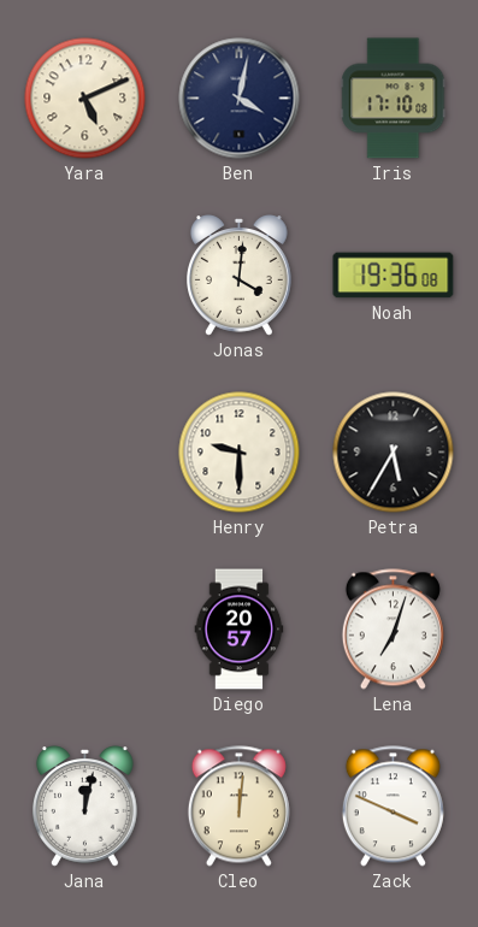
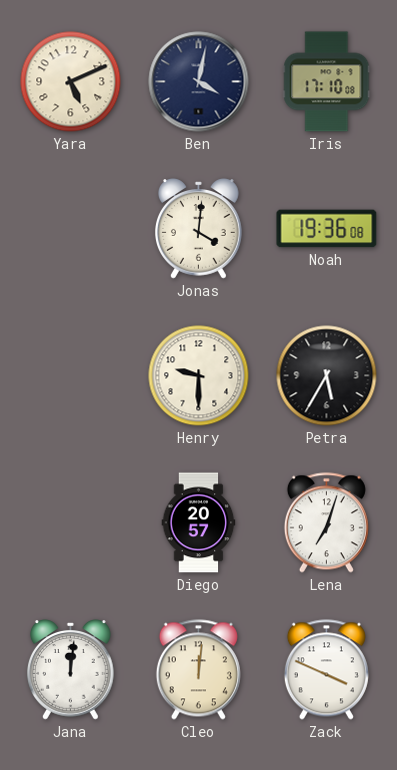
Jana: 12:02 -> 12:01
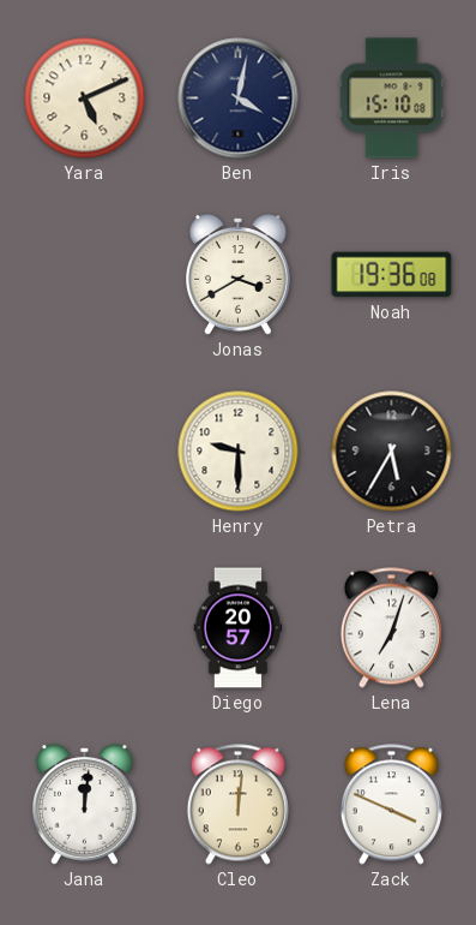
Iris: 17:10 -> 15:10
Jonas: 4:01 -> 3:40
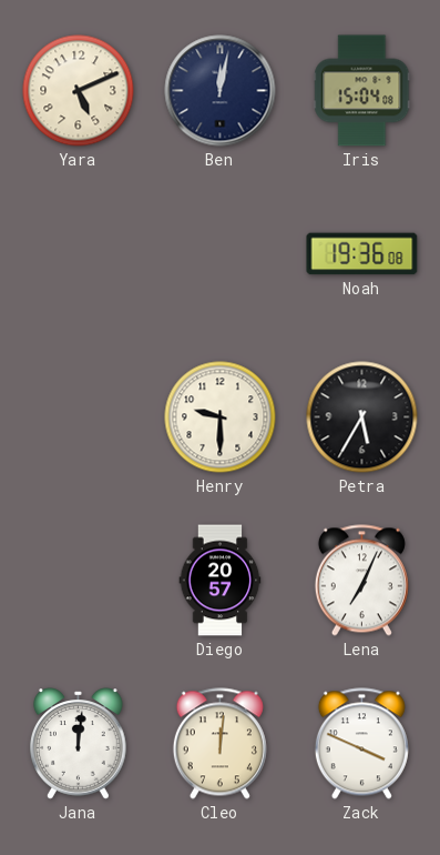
Ben: 4:02 -> 12:02
Iris: 15:10 -> 15:04
Jonas: 3:40 -> none
Lena: 7:03 -> 7:04
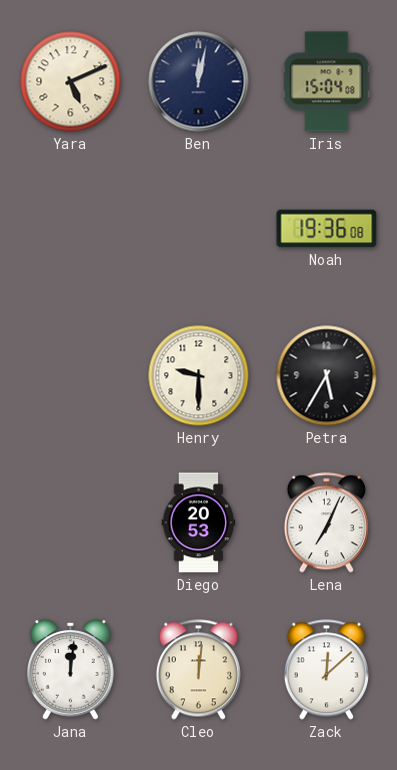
Diego: 20:57 -> 20:53
Zack: 3:49 -> 12:08
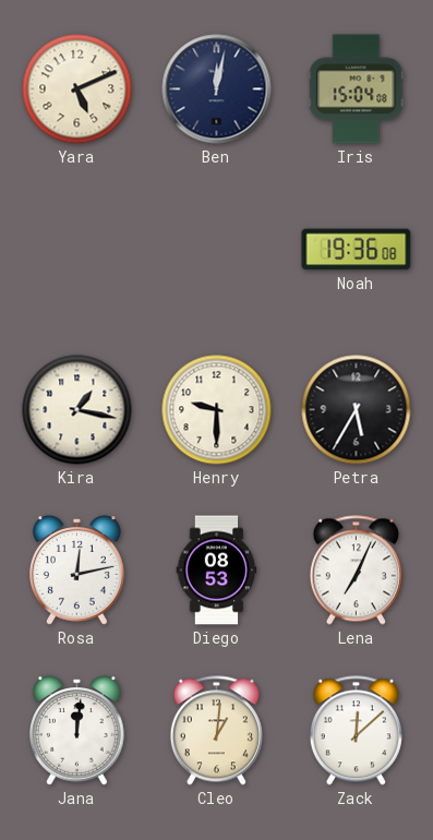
Kira: none -> 1:17
Rosa: none -> 12:13
Diego: 20:53 -> 08:53
Cleo: 12:01 -> 1:01
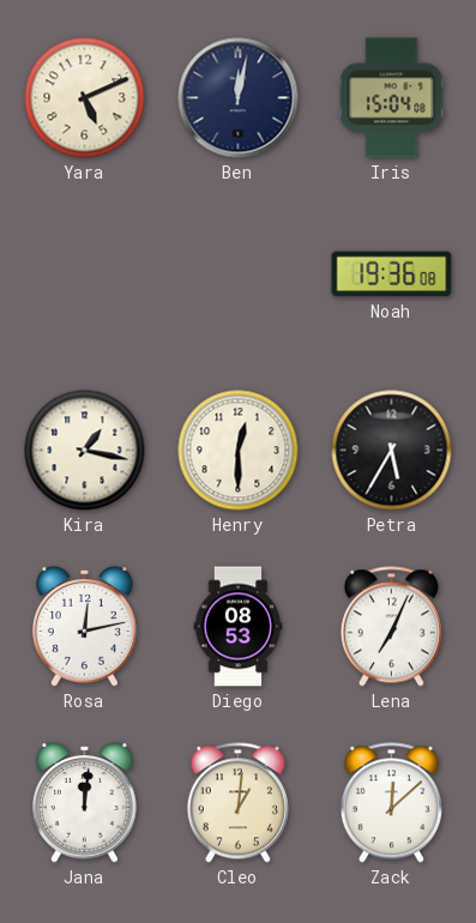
Henry: 9:30 -> 12:30
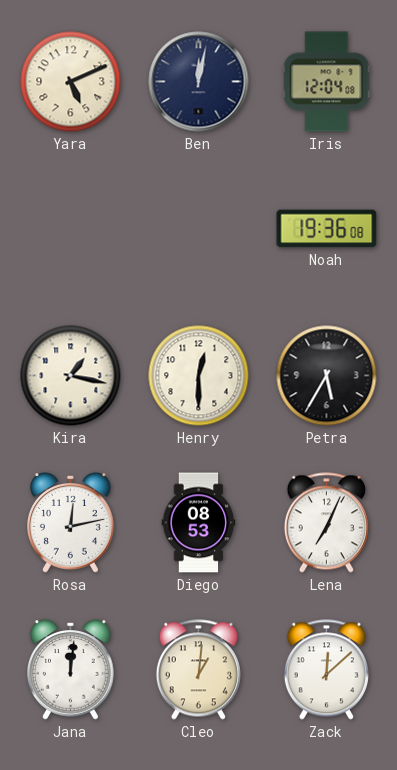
Iris: 15:04 -> 12:04
